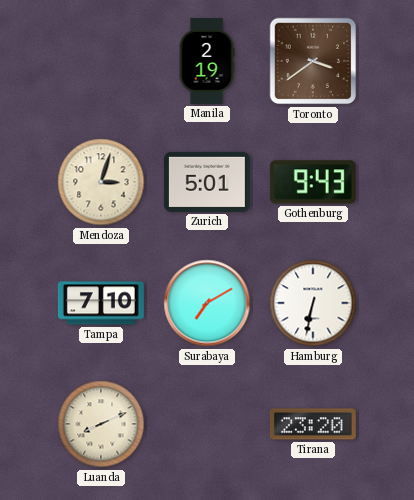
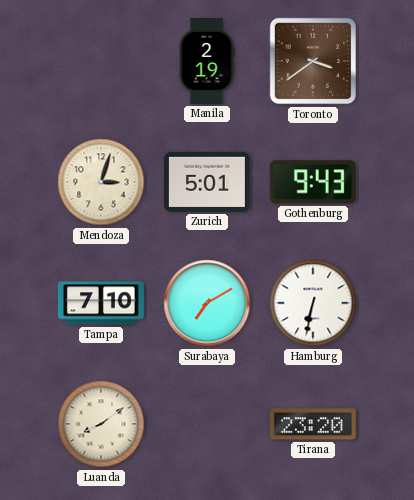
Luanda: 8:11 -> 8:09
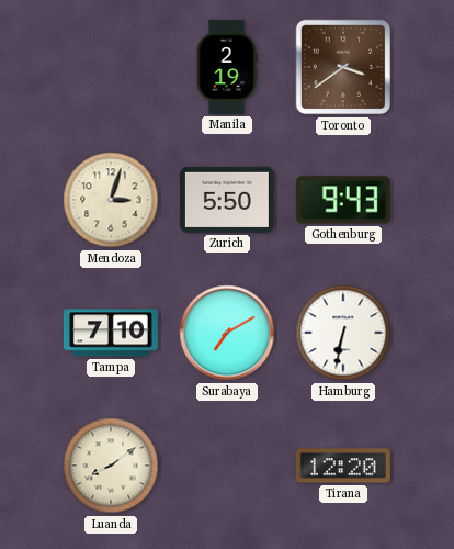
Zurich: 5:01 -> 5:50
Tirana: 23:20 -> 12:20
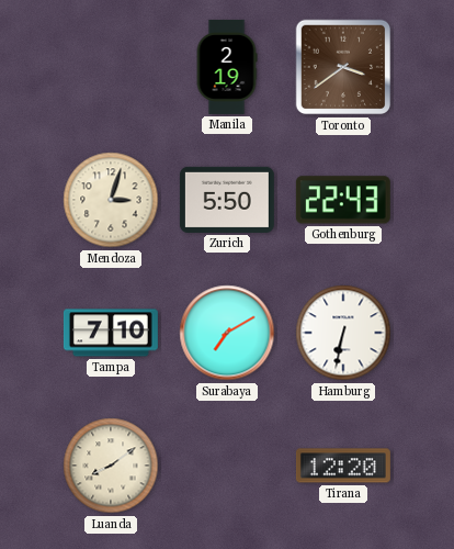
Gothenburg: 9:43 -> 22:43
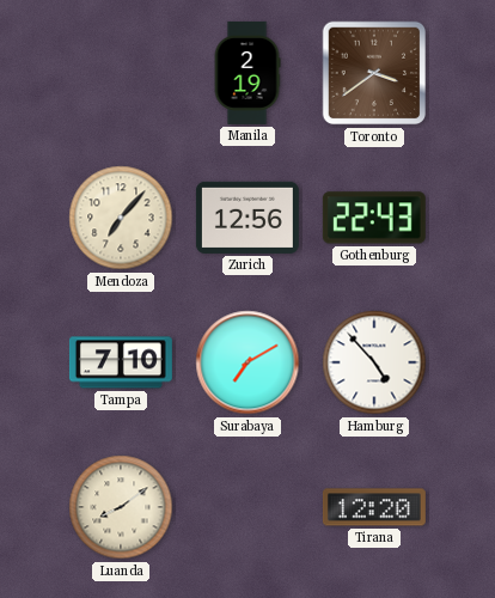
Mendoza: 3:03 -> 7:07
Zurich: 5:50 -> 12:56
Hamburg: 6:32 -> 4:53
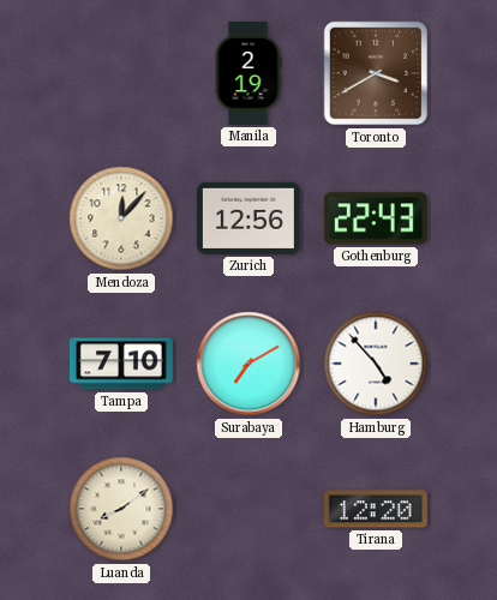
Toronto: 3:39 -> 3:40
Mendoza: 7:07 -> 12:07
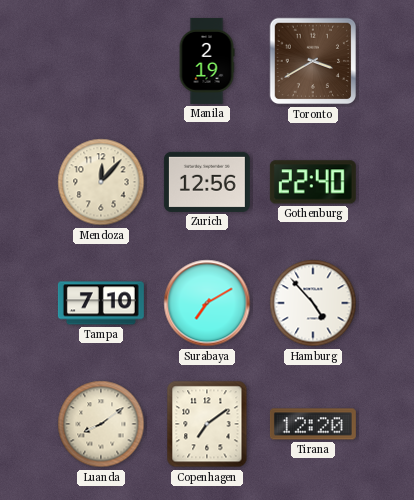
Gothenburg: 22:43 -> 22:40
Copenhagen: none -> 7:09
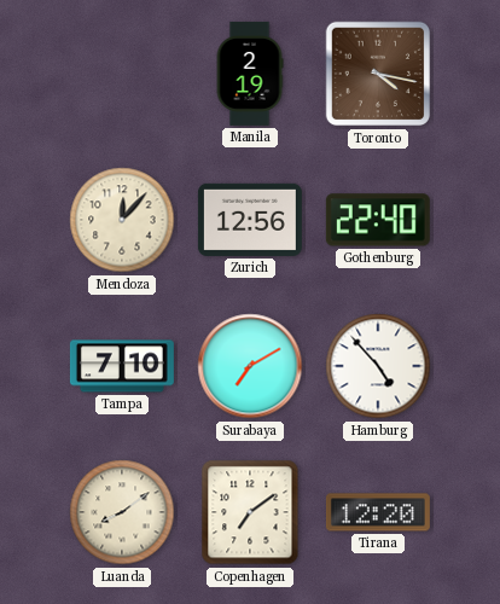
Toronto: 3:40 -> 4:17
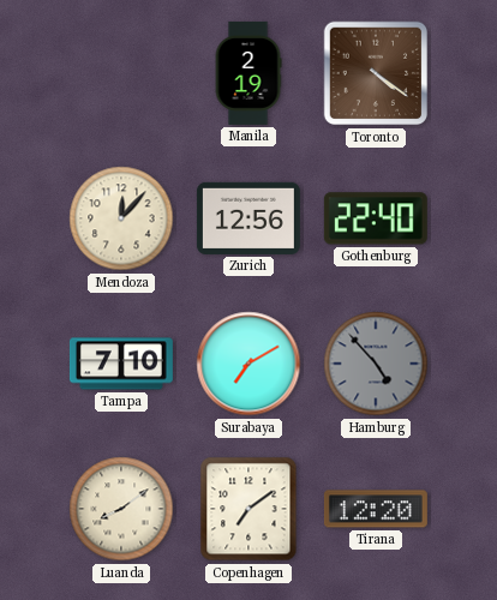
Toronto: 4:17 -> 4:21
Hamburg dial: white -> grey
